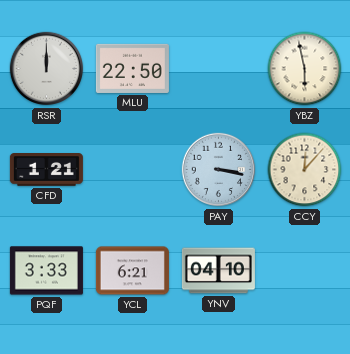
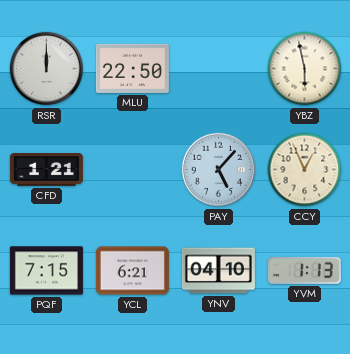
PAY: 3:17 -> 5:07
CCY: 12:07 -> 12:56
PQF: 3:33 -> 7:15
YVM: none -> 1:13
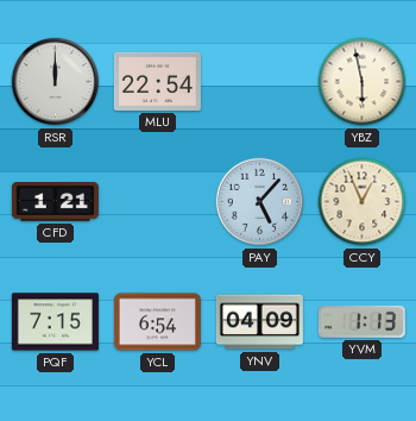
MLU: 22:50 -> 22:54
YCL: 6:21 -> 6:54
YNV: 04:10 -> 04:09
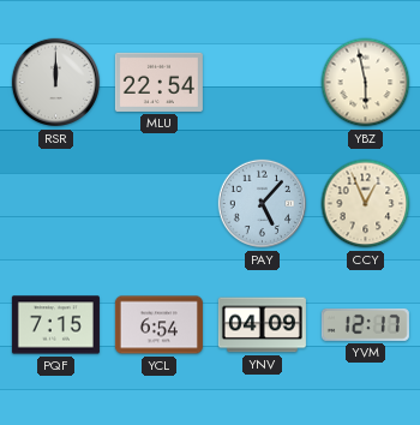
CFD: 1:21 -> none
YVM: 1:13 -> 12:17
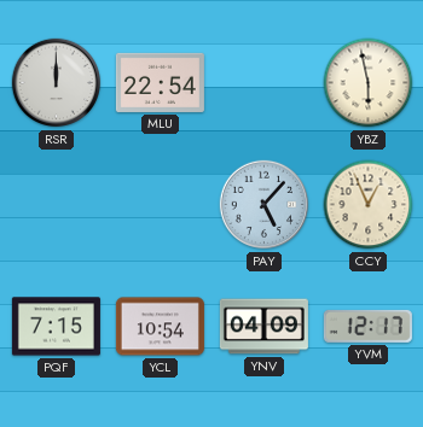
YCL: 6:54 -> 10:54
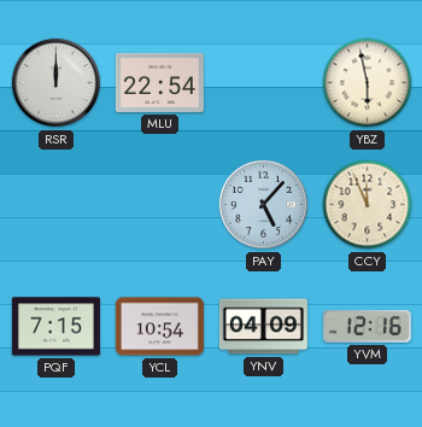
CCY: 12:56 -> 11:56
YVM: 12:17 -> 12:16
